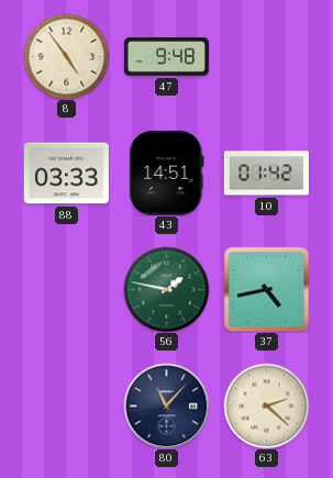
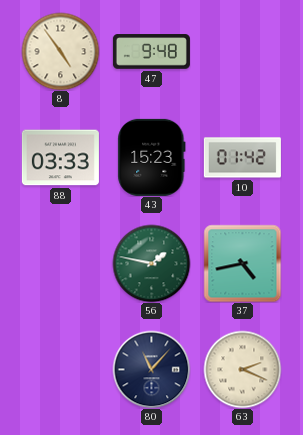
43: 14:51 -> 15:23
63: 2:22 -> 2:19
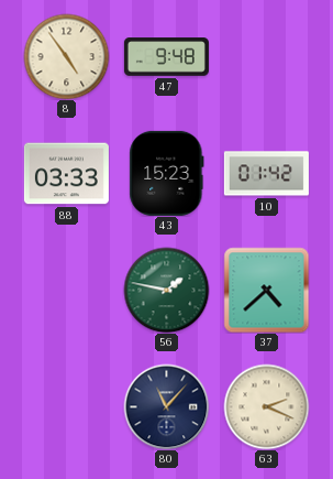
37: 4:43 -> 4:38
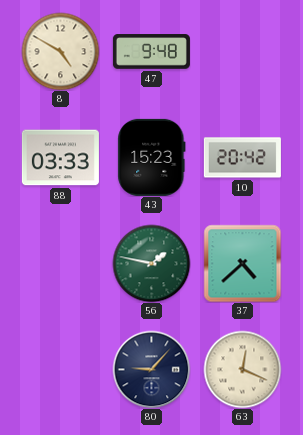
8: 4:54 -> 4:50
10: 01:42 -> 20:42
80: 11:07 -> 9:07
63: 2:19 -> 12:19
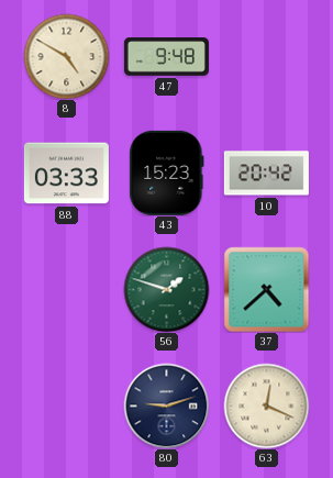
56: 1:47 -> 1:48
80: 9:07 -> 9:12
